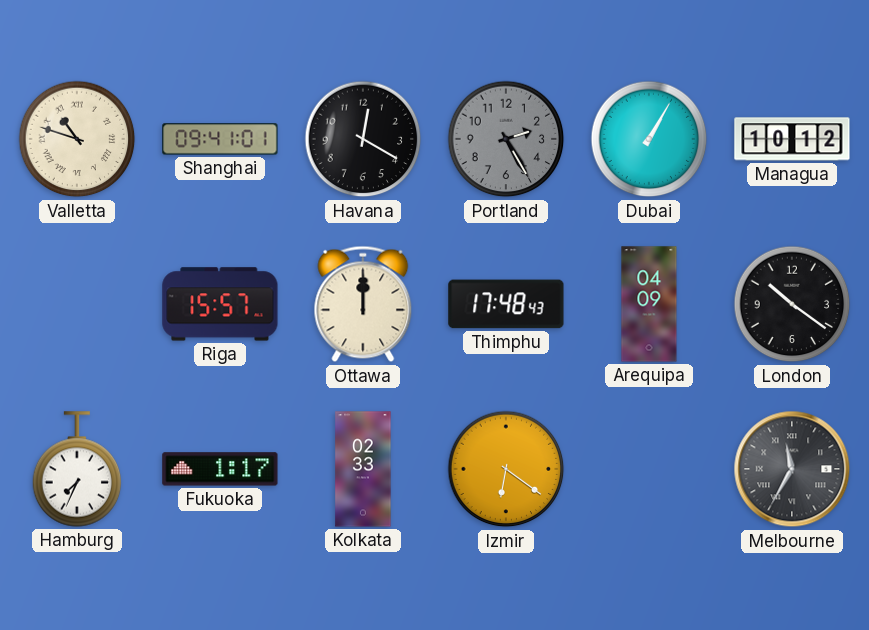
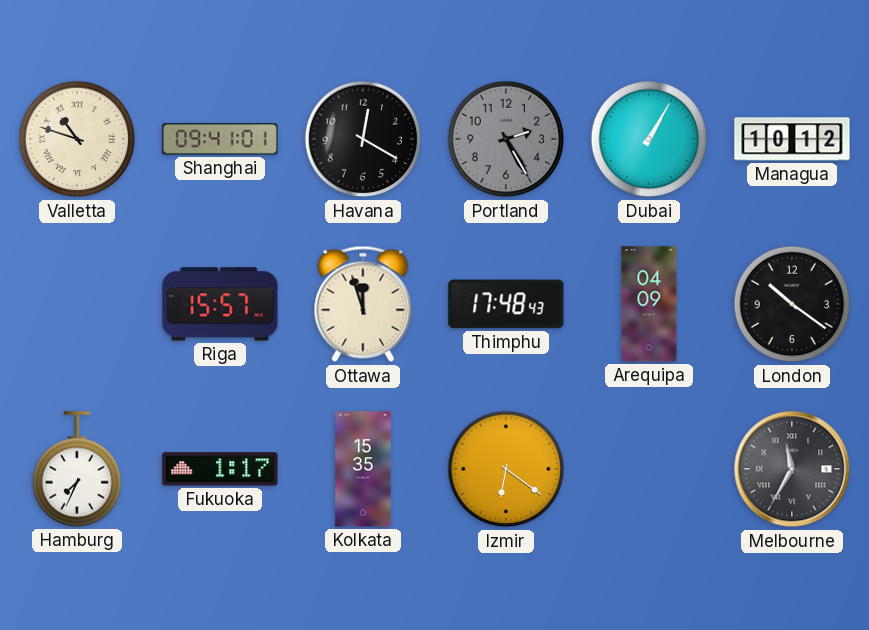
Ottawa: 12:00 -> 11:57
Kolkata: 02:33 -> 15:35
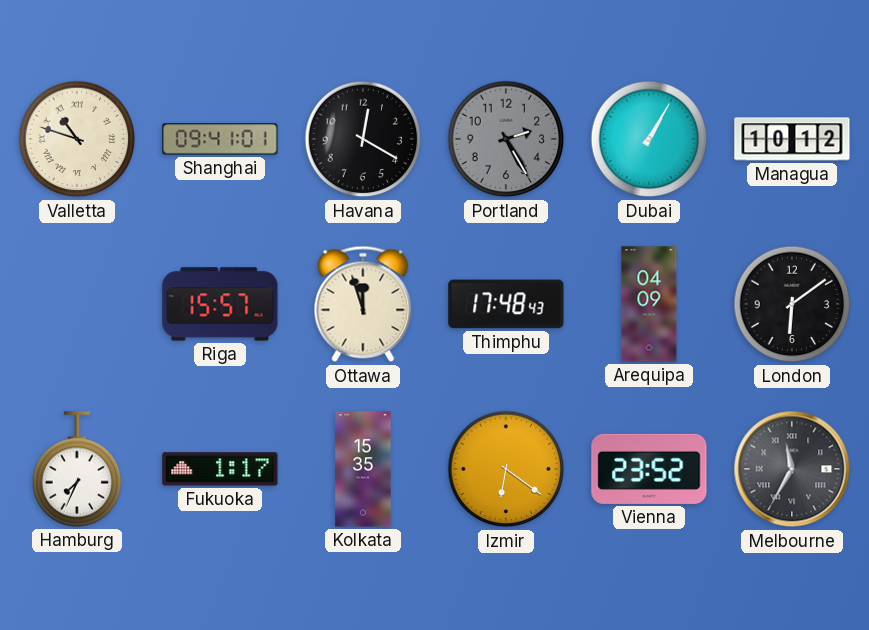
London: 10:21 -> 6:09
Vienna: none -> 23:52
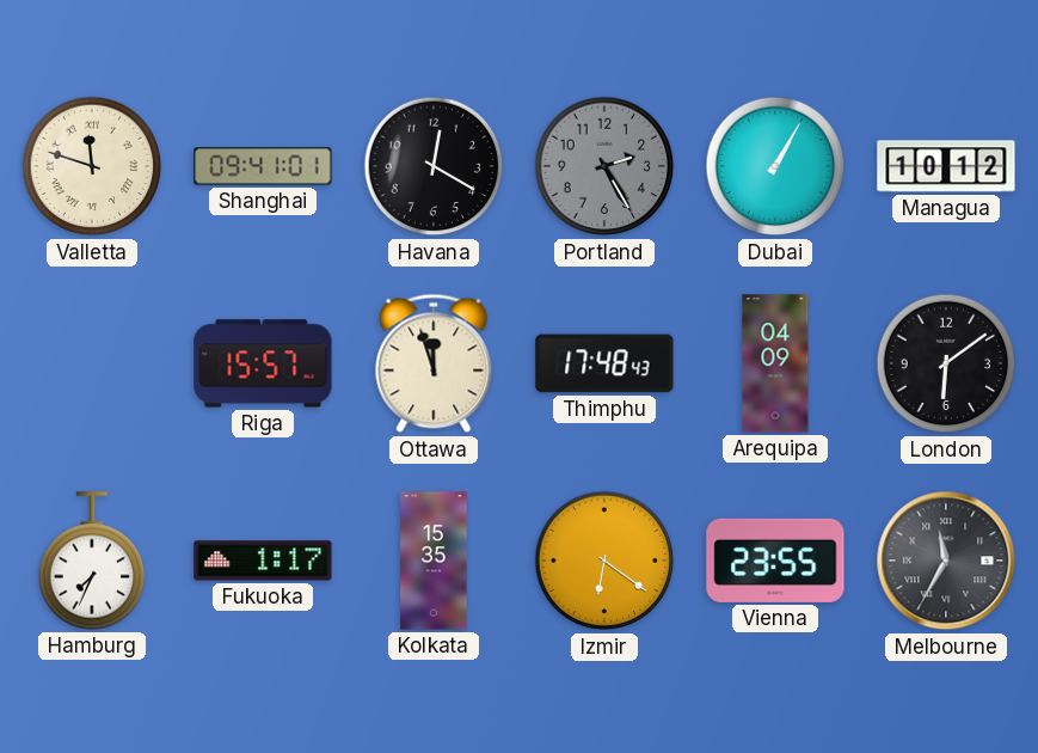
Valletta: 10:48 -> 11:48
Vienna: 23:52 -> 23:55
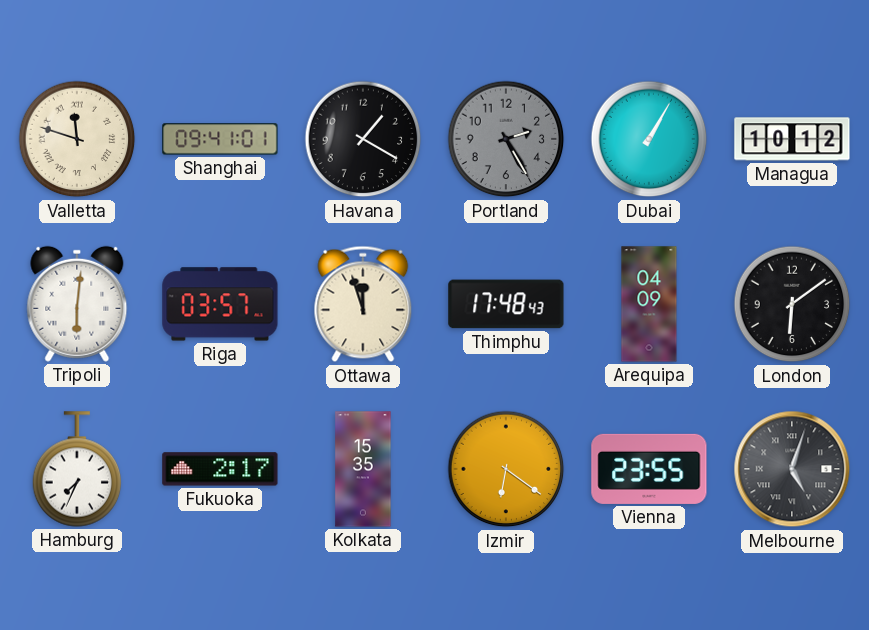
Havana: 12:20 -> 1:20
Tripoli: none -> 6:01
Riga: 15:57 -> 03:57
Fukuoka: 1:17 -> 2:17
Melbourne: 11:35 -> 5:03
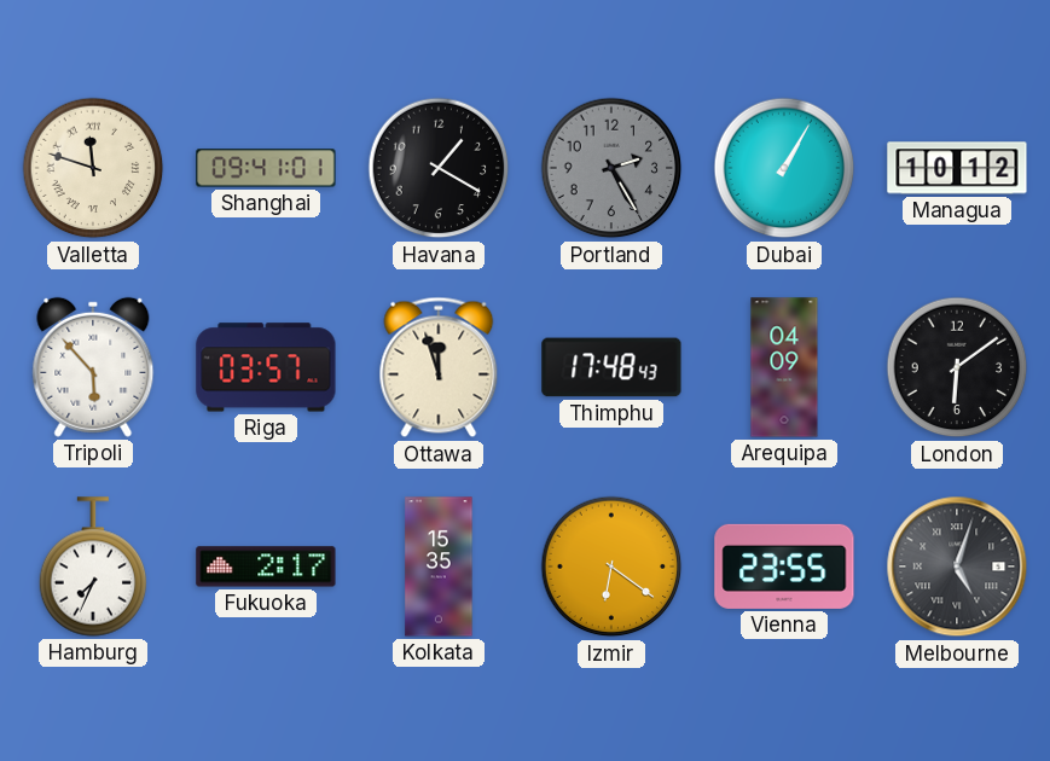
Tripoli: 6:01 -> 5:53
